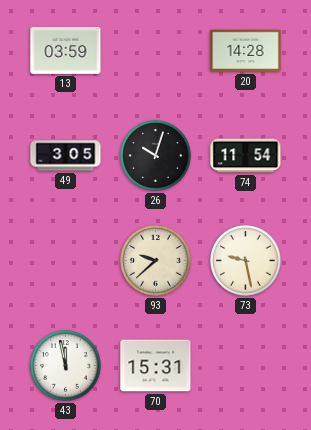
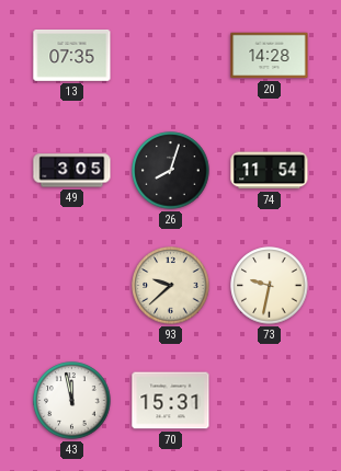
13: 03:59 -> 07:35
26: 10:03 -> 8:03
73: 9:28 -> 9:32
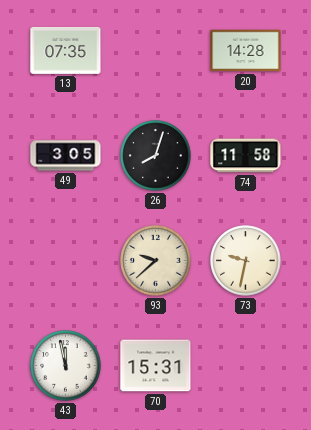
74: 11:54 -> 11:58
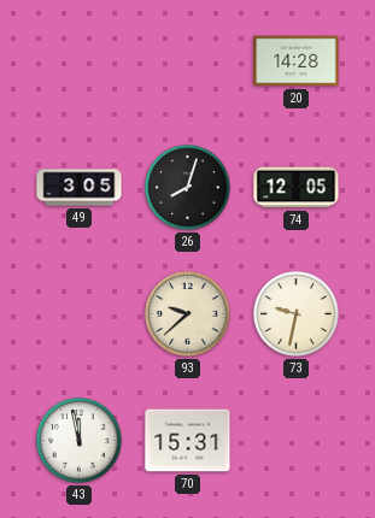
13: 07:35 -> none
74: 11:58 -> 12:05
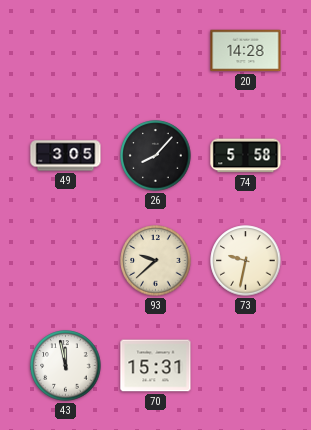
26: 8:03 -> 8:07
74: 12:05 -> 5:58
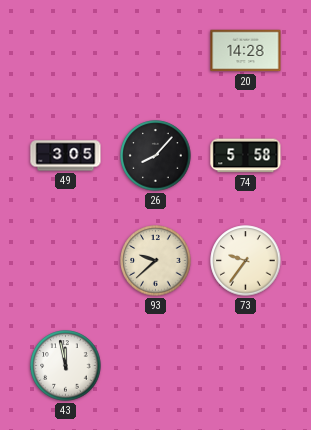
73: 9:32 -> 9:36
70: 15:31 -> none
